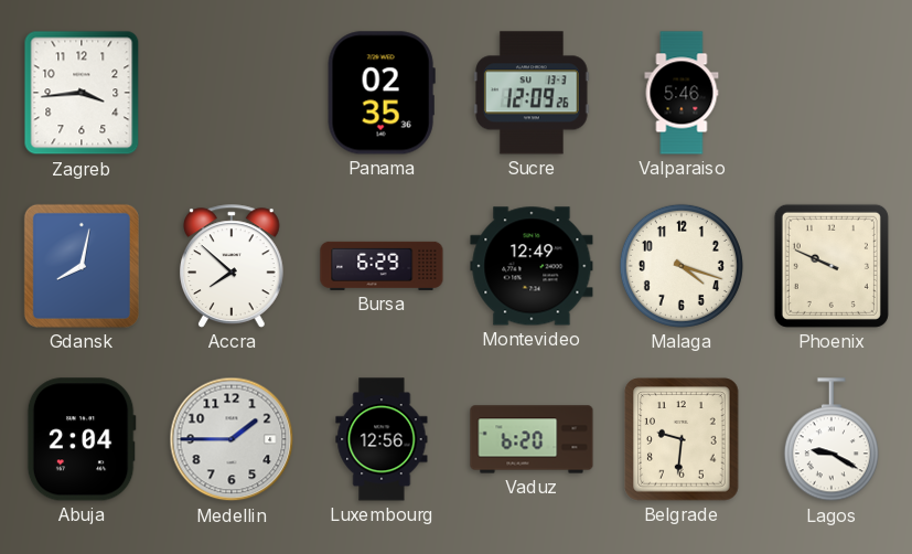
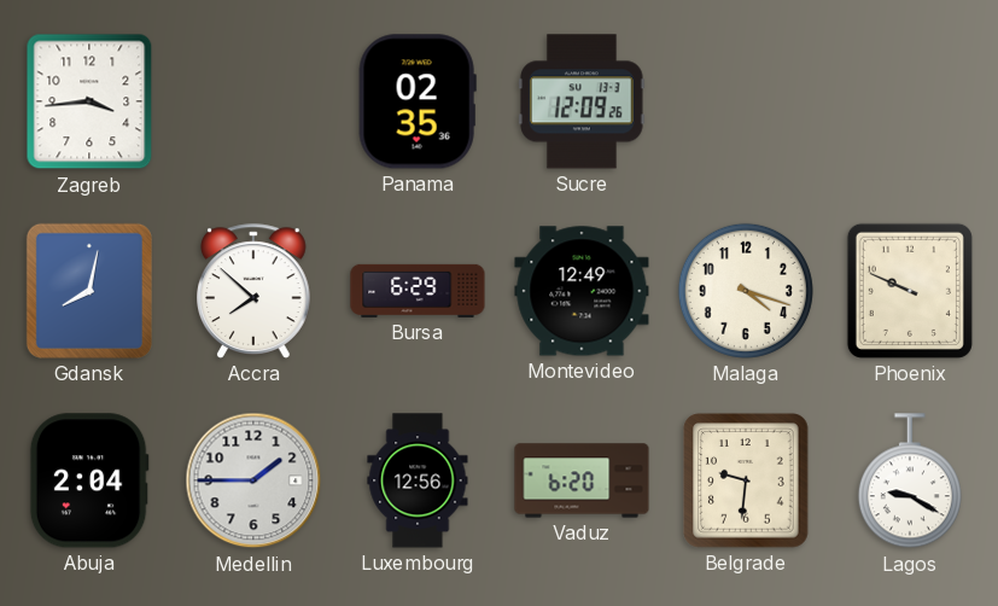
Valparaiso: 5:46 -> none
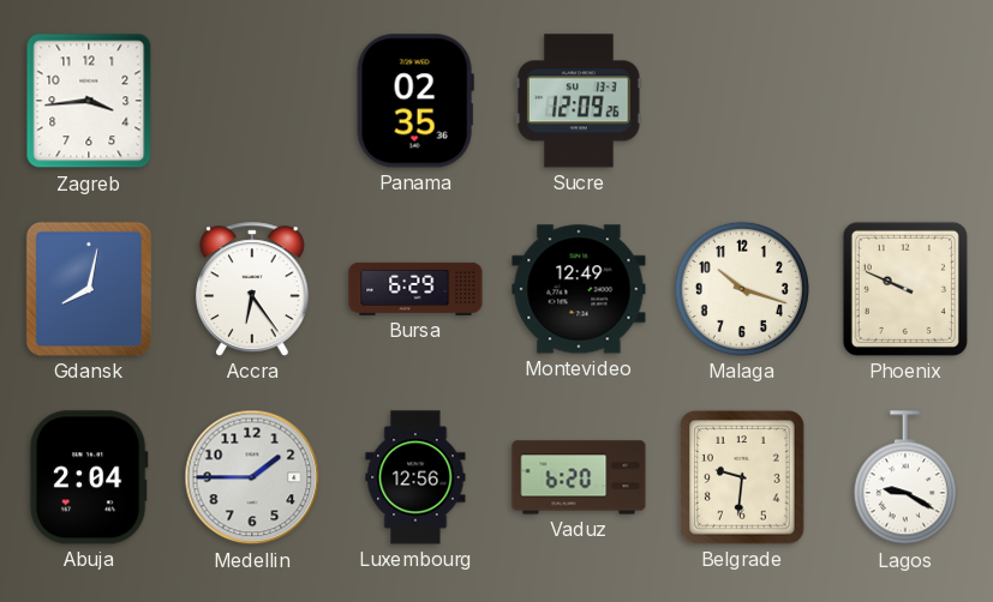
Accra: 7:52 -> 6:24
Malaga: 4:18 -> 10:18
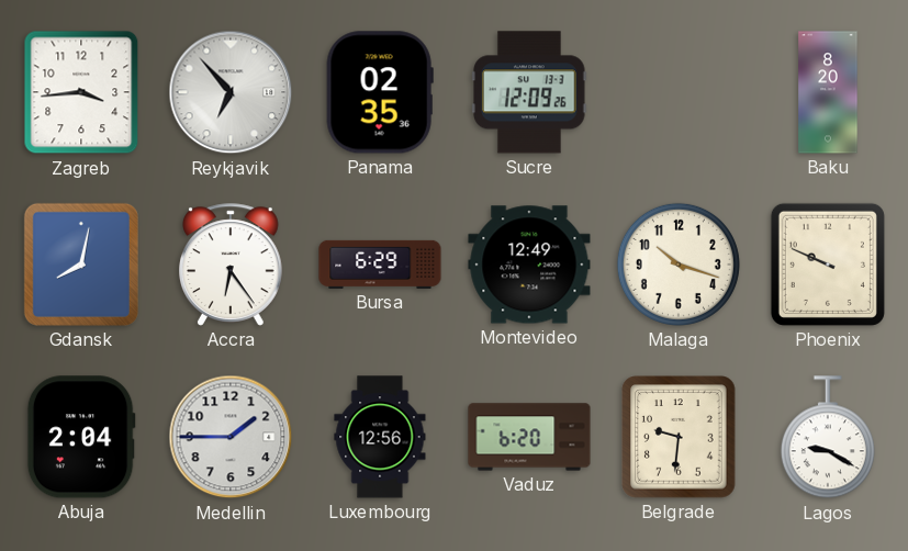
Reykjavik: none -> 6:53
Baku: none -> 8:20
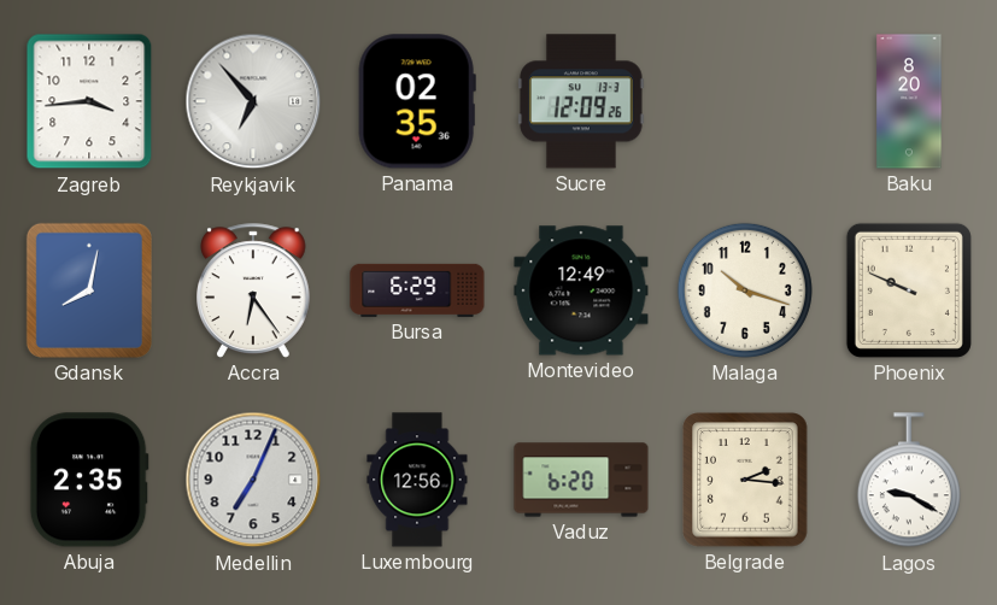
Abuja: 2:04 -> 2:35
Medellin: 1:45 -> 7:04
Belgrade: 9:31 -> 2:16
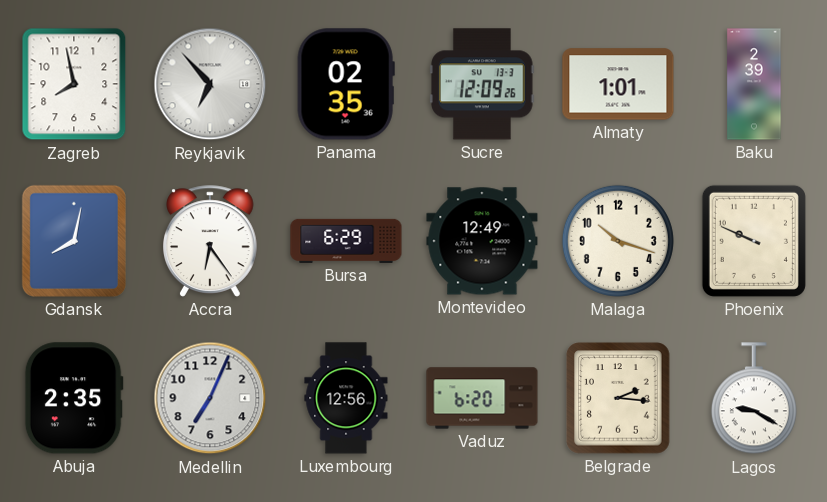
Zagreb: 3:44 -> 7:58
Almaty: none -> 1:01
Baku: 8:20 -> 2:39
